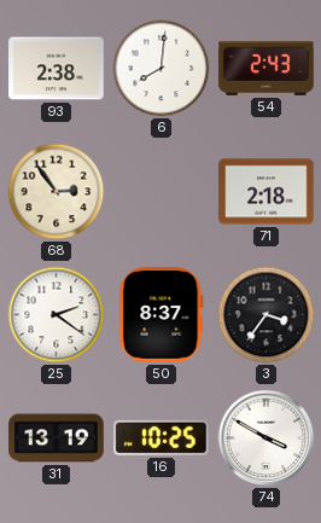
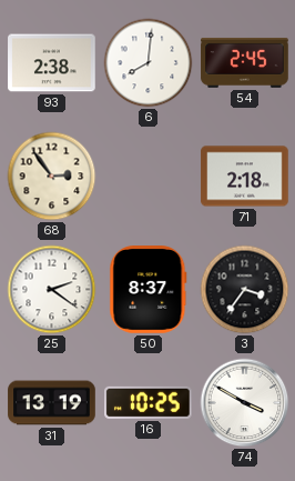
54: 2:43 -> 2:45
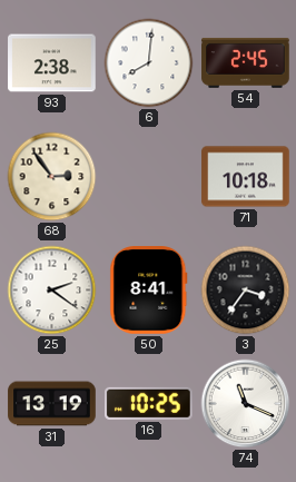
71: 2:18 -> 10:18
50: 8:37 -> 8:41
74: 3:50 -> 11:19
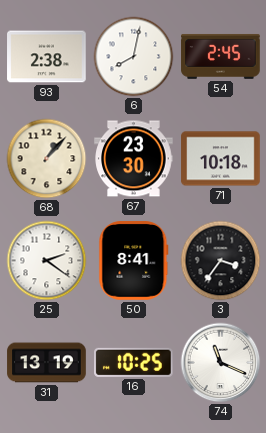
6: 8:01 -> 8:02
68: 2:54 -> 1:07
67: none -> 23:30
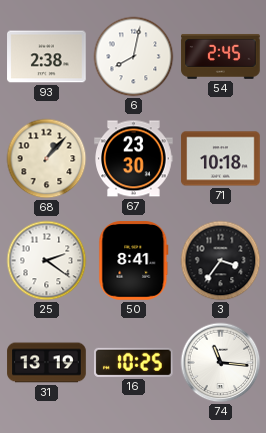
74: 11:19 -> 11:16
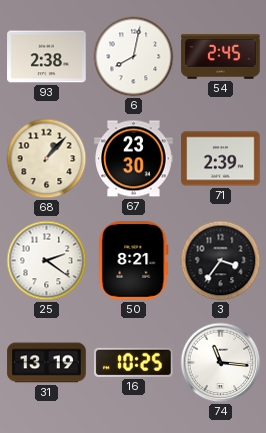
71: 10:18 -> 2:39
50: 8:41 -> 8:21
